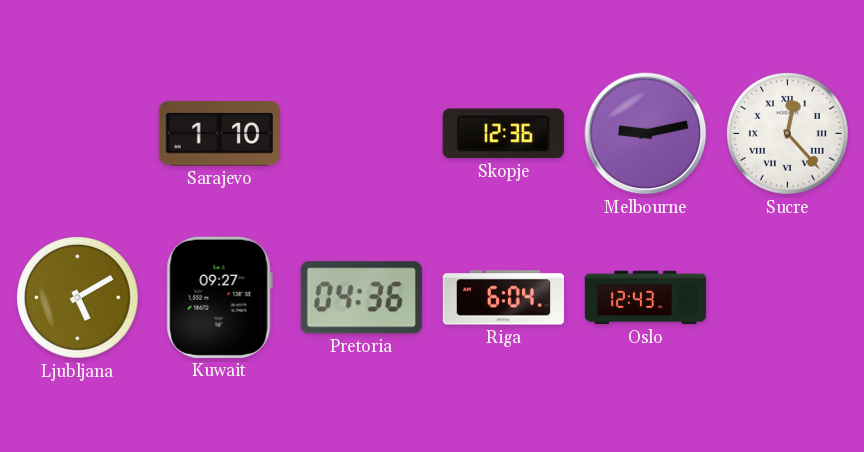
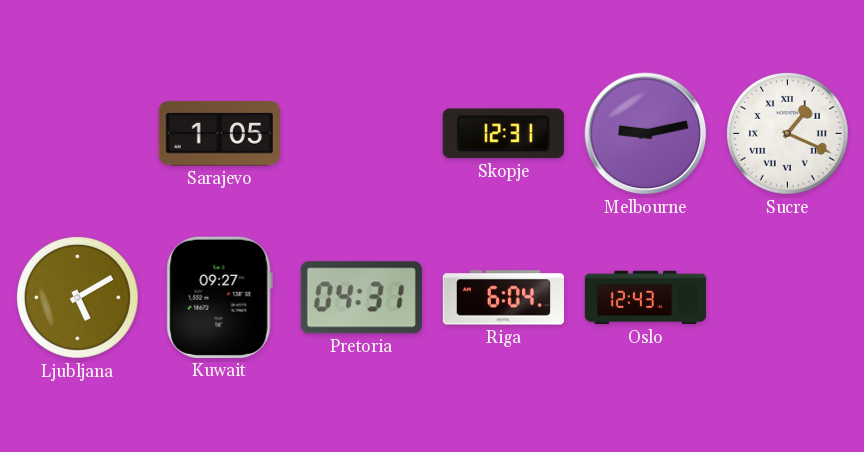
Sarajevo: 1:10 -> 1:05
Skopje: 12:36 -> 12:31
Sucre: 12:23 -> 1:19
Pretoria: 04:36 -> 04:31
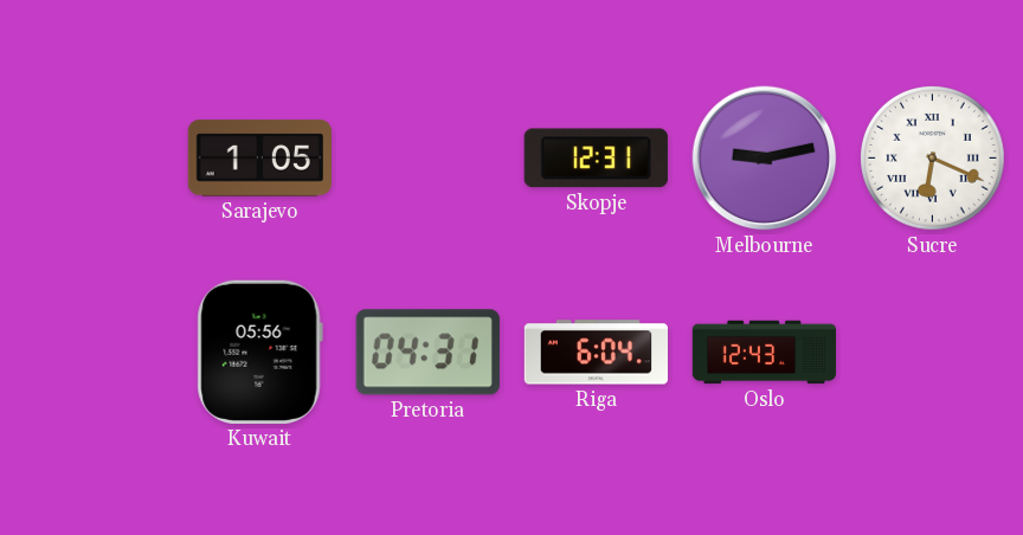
Sucre: 1:19 -> 6:19
Ljubljana: 5:10 -> none
Kuwait: 09:27 -> 05:56
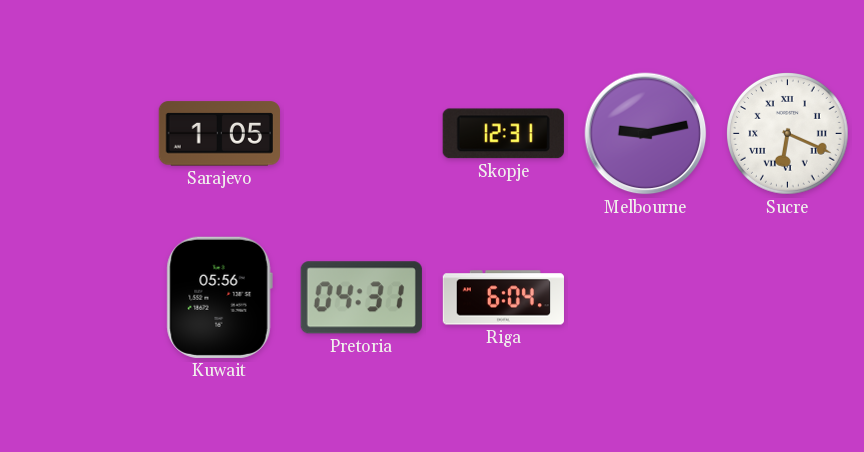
Oslo: 12:43 -> none
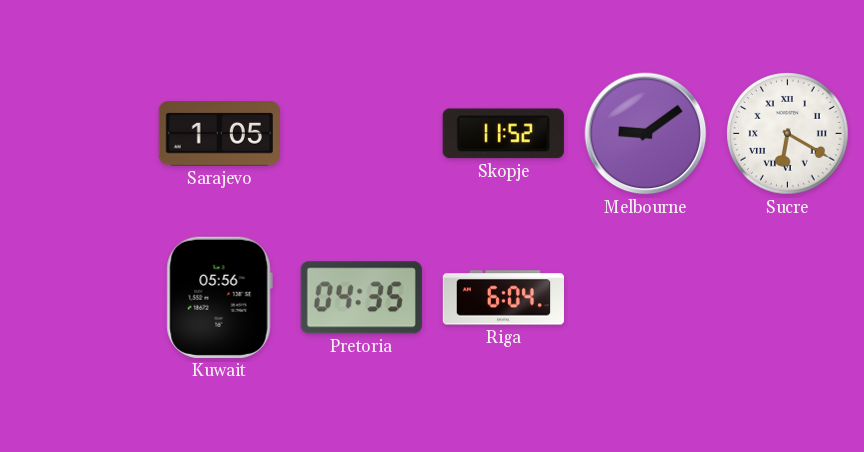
Skopje: 12:31 -> 11:52
Melbourne: 9:13 -> 9:09
Sucre: 6:19 -> 6:20
Pretoria: 04:31 -> 04:35
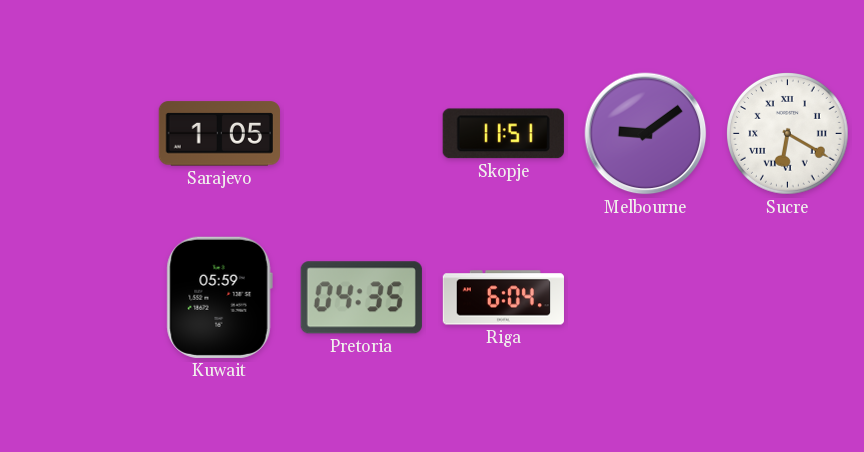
Skopje: 11:52 -> 11:51
Kuwait: 05:56 -> 05:59
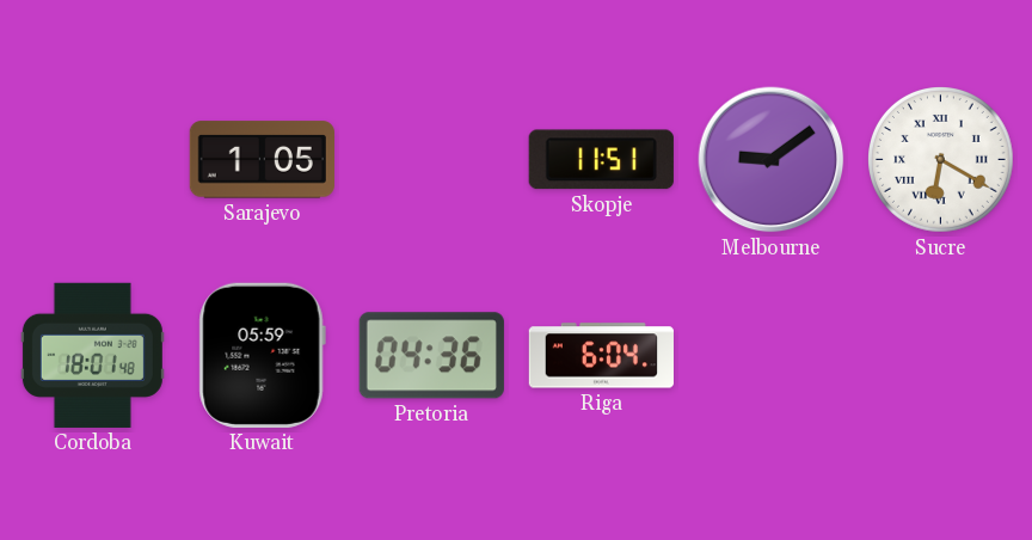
Cordoba: none -> 18:01
Pretoria: 04:35 -> 04:36
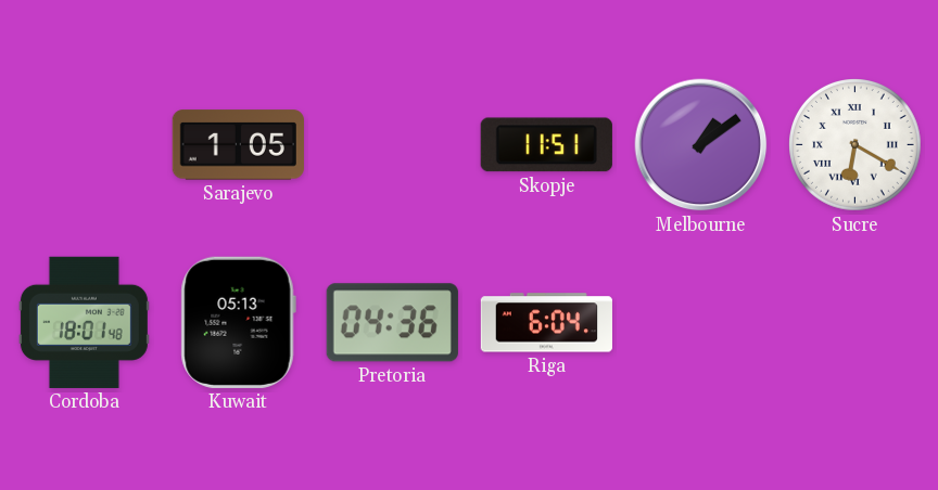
Melbourne: 9:09 -> 1:09
Kuwait: 05:59 -> 05:13
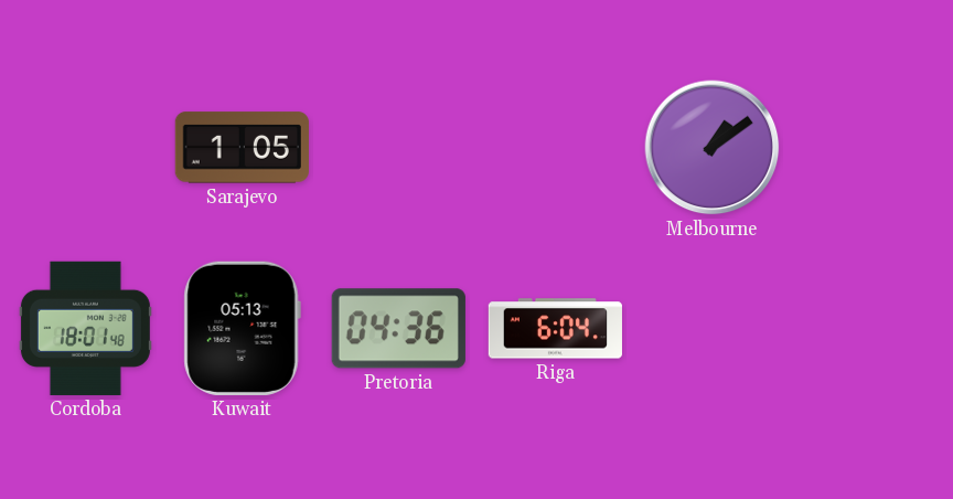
Skopje: 11:51 -> none
Sucre: 6:20 -> none
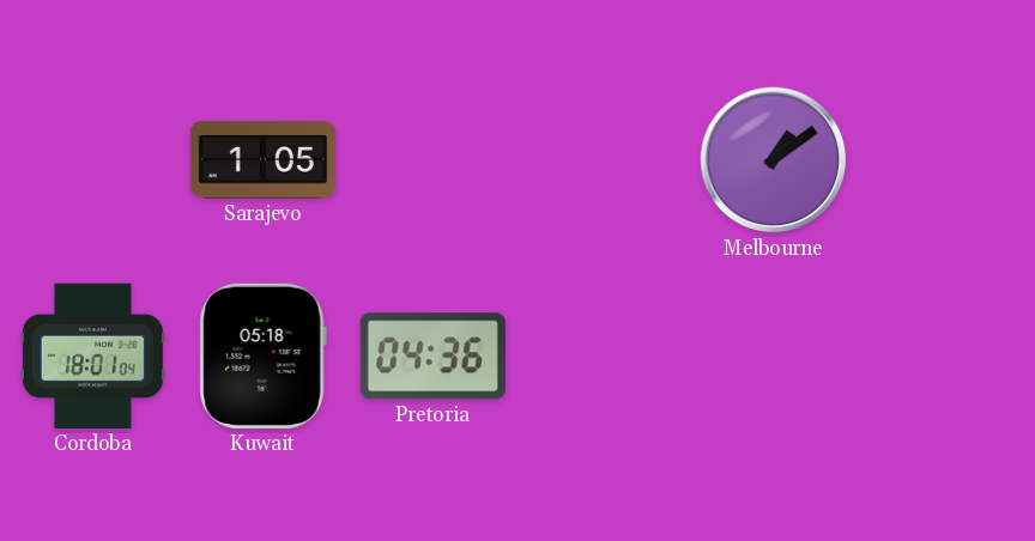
Cordoba: 18:01:48 -> 18:01:04
Kuwait: 05:13 -> 05:18
Riga: 6:04 -> none
